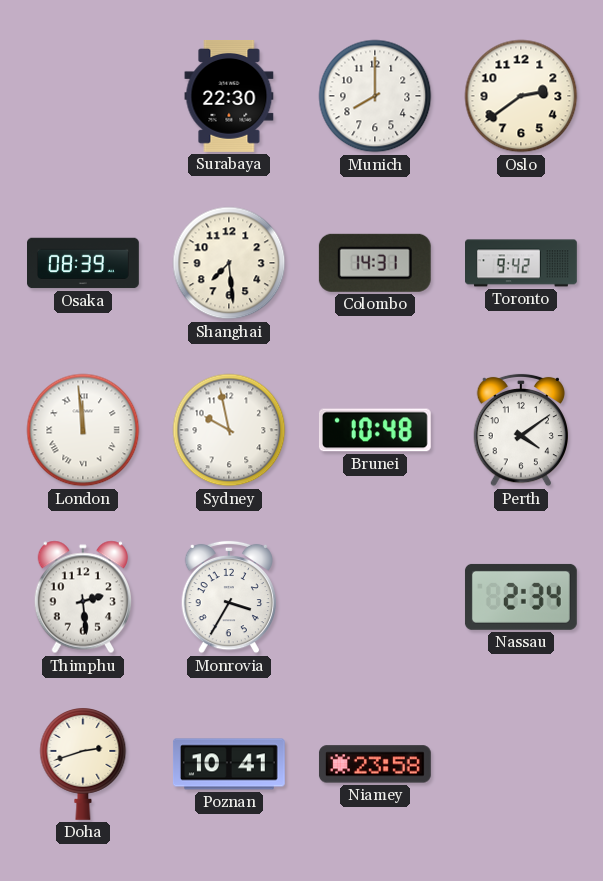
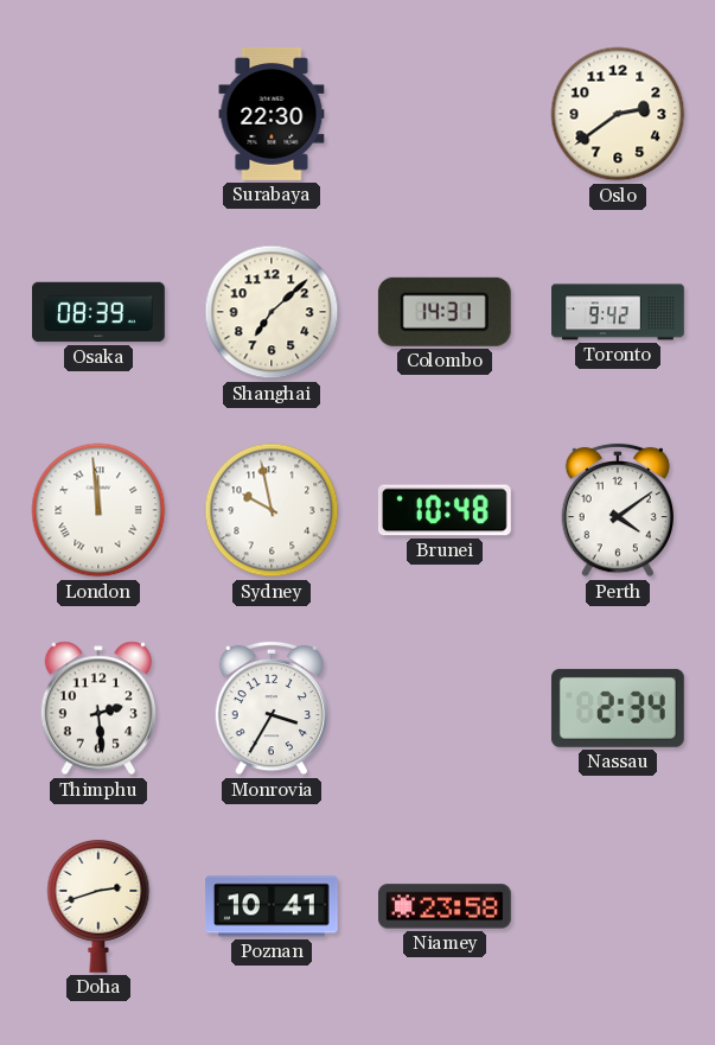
Munich: 8:00 -> none
Shanghai: 7:29 -> 7:08
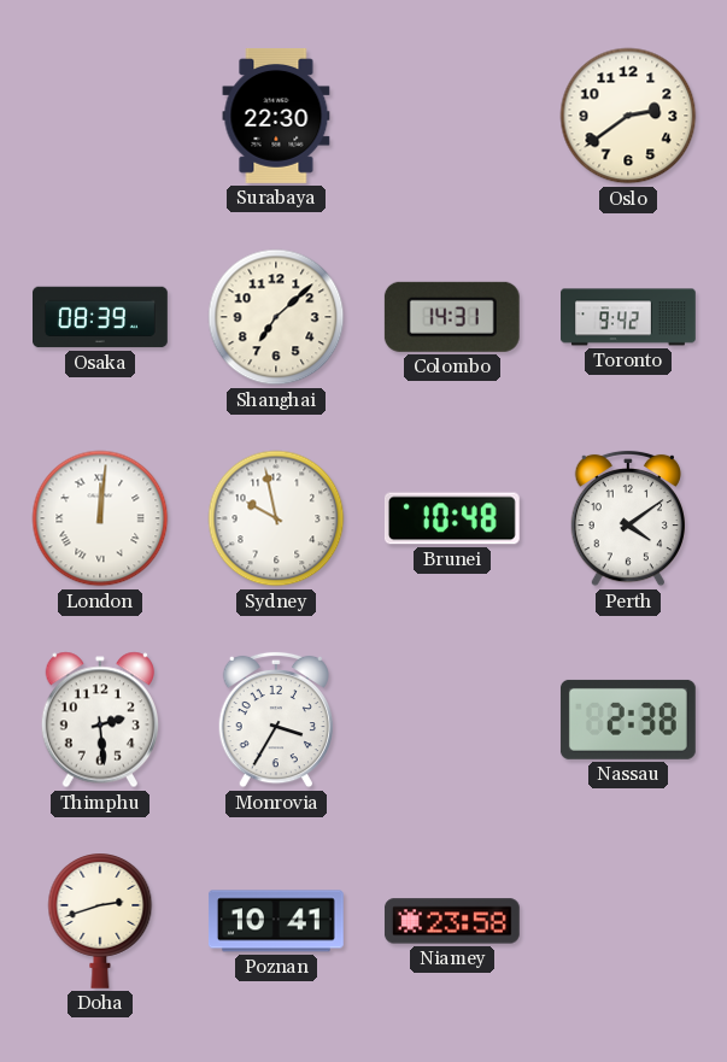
London: 11:59 -> 12:01
Nassau: 2:34 -> 2:38
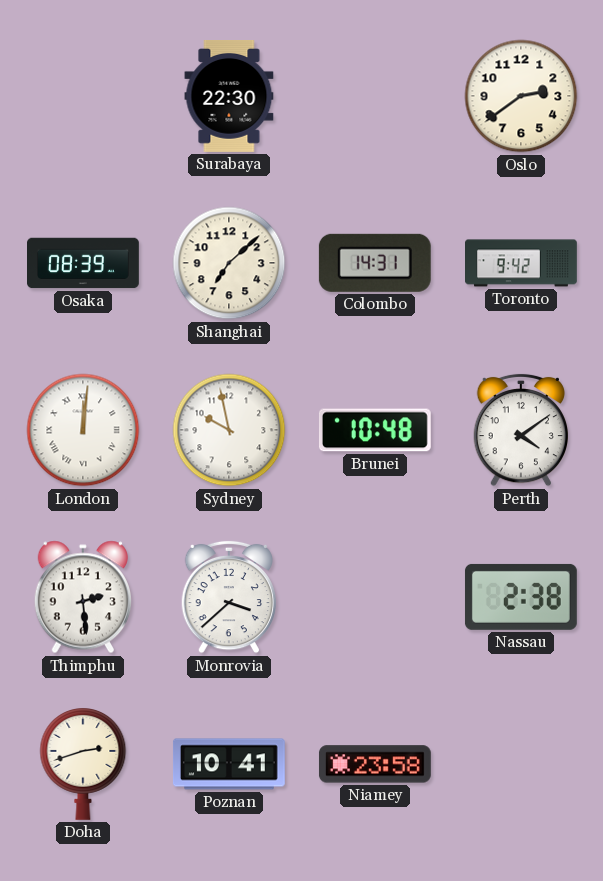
Monrovia: 3:35 -> 3:38
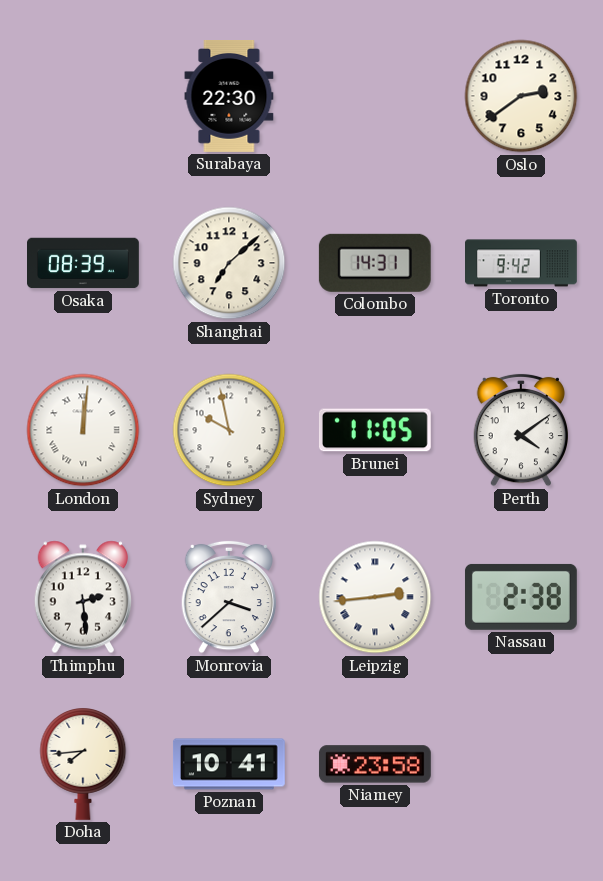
Brunei: 10:48 -> 11:05
Leipzig: none -> 2:44
Doha: 2:42 -> 7:44
